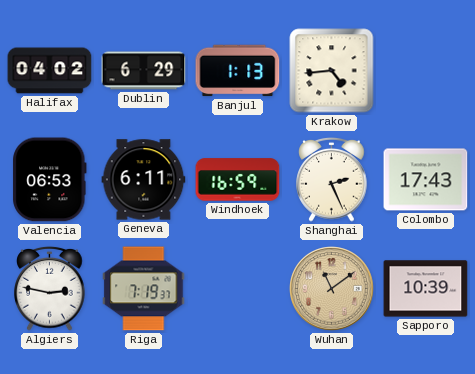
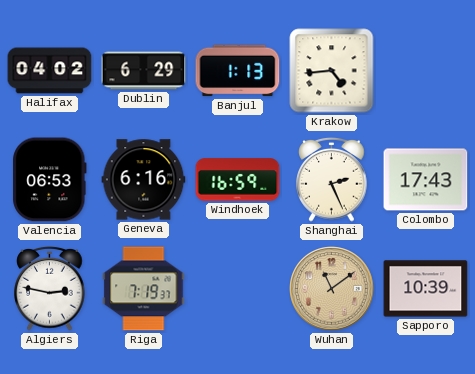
Geneva: 6:11 -> 6:16
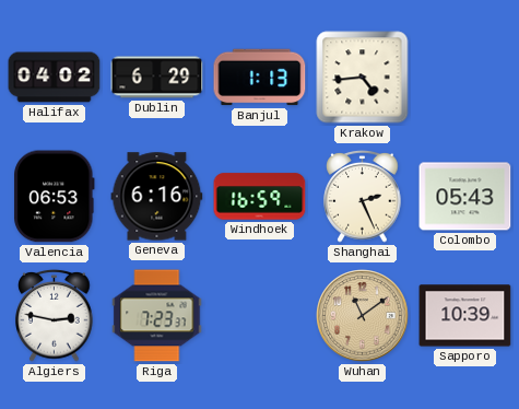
Colombo: 17:43 -> 05:43
Riga: 7:19 -> 7:23
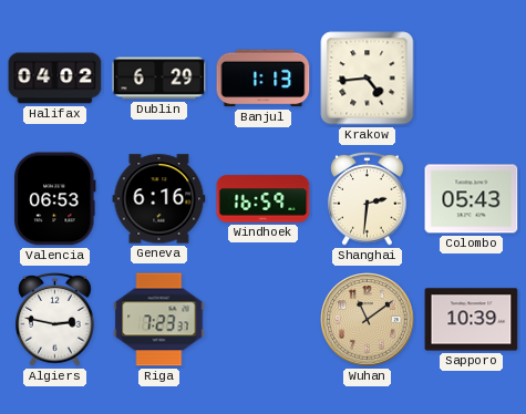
Shanghai: 2:26 -> 2:31
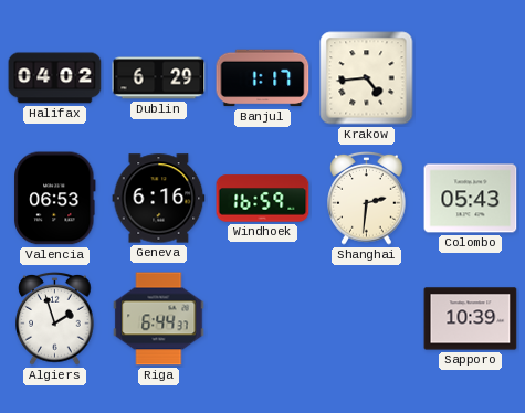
Banjul: 1:13 -> 1:17
Algiers: 2:47 -> 1:57
Riga: 7:23 -> 6:44
Wuhan: 11:09 -> none
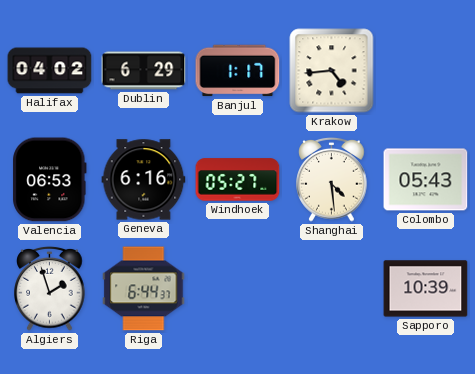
Windhoek: 16:59 -> 05:27
Shanghai: 2:31 -> 4:29
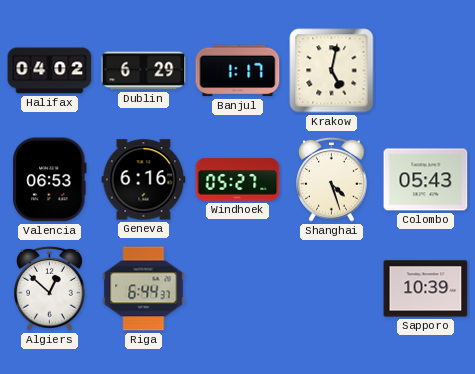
Krakow: 4:44 -> 5:02
Shanghai: 4:29 -> 4:27
Algiers: 1:57 -> 12:52
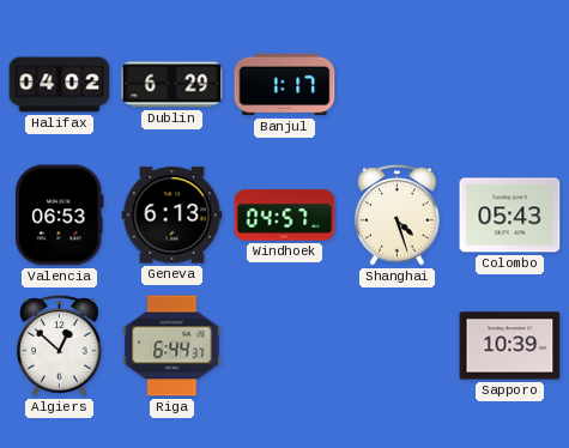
Krakow: 5:02 -> none
Geneva: 6:16 -> 6:13
Windhoek: 05:27 -> 04:57
